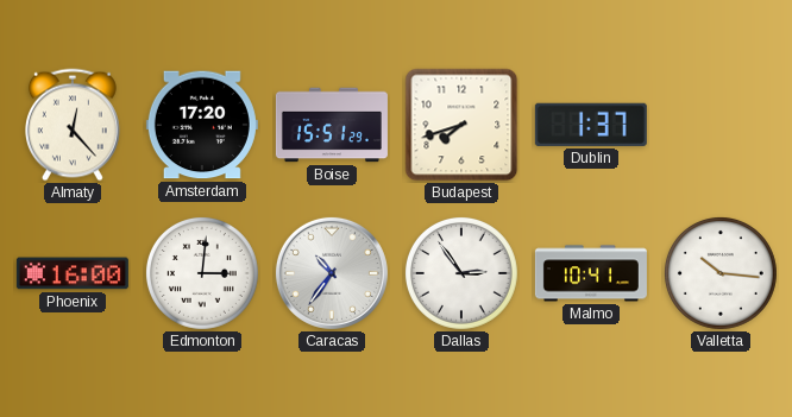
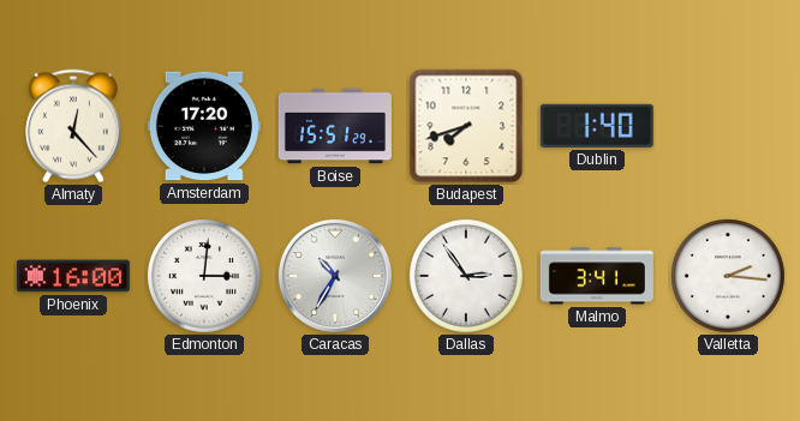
Dublin: 1:37 -> 1:40
Caracas: 10:36 -> 10:35
Malmo: 10:41 -> 3:41
Valletta: 10:16 -> 2:16
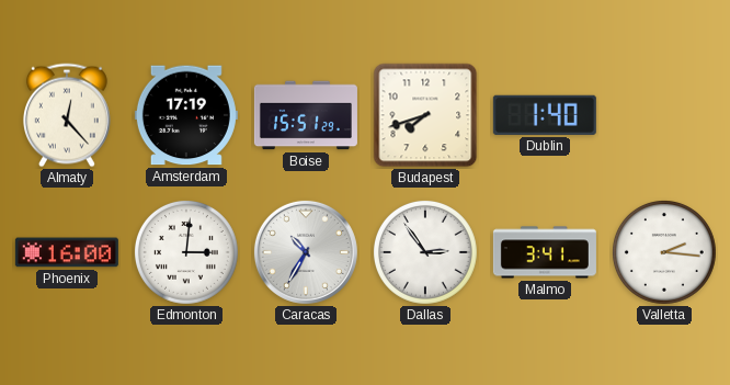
Amsterdam: 17:20 -> 17:19
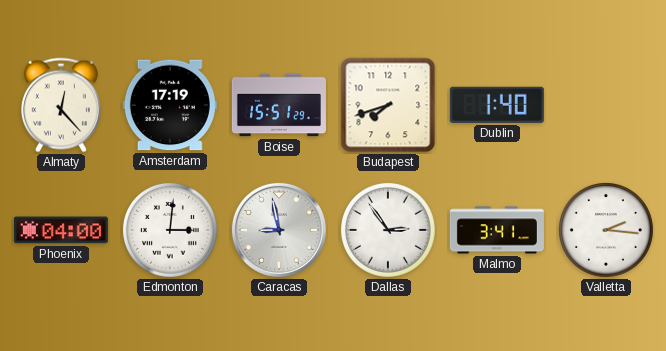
Phoenix: 16:00 -> 04:00
Caracas: 10:35 -> 8:58
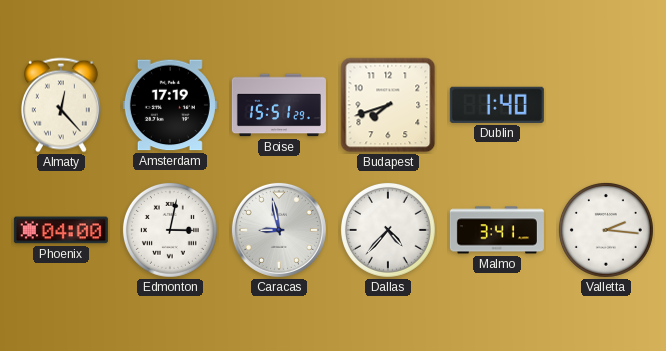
Edmonton: 3:01 -> 3:02
Dallas: 2:54 -> 4:37
